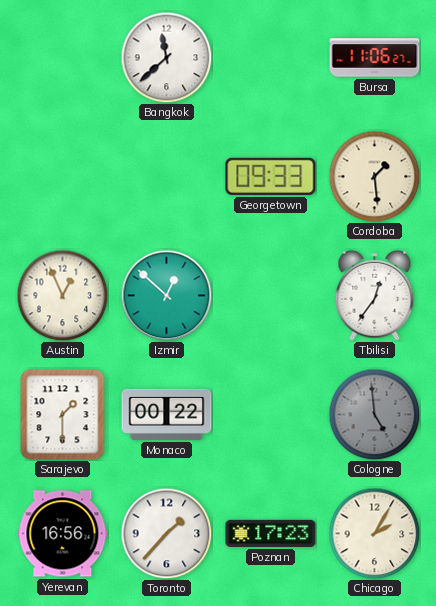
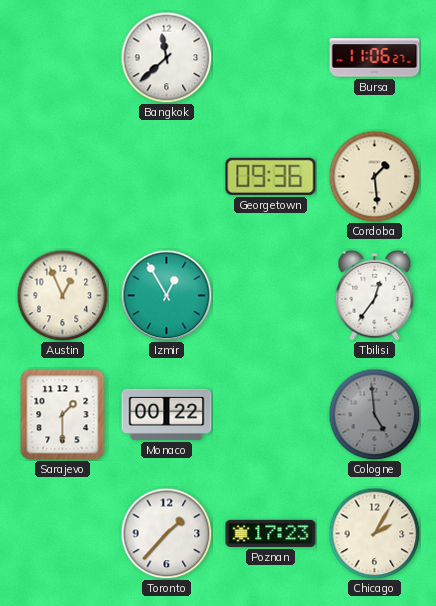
Georgetown: 09:33 -> 09:36
Izmir: 12:52 -> 12:55
Yerevan: 16:56 -> none
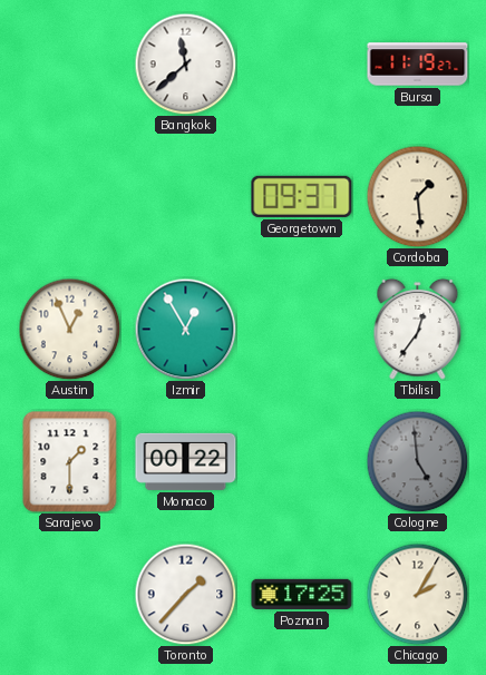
Bursa: 11:06 -> 11:19
Georgetown: 09:36 -> 09:37
Poznan: 17:23 -> 17:25
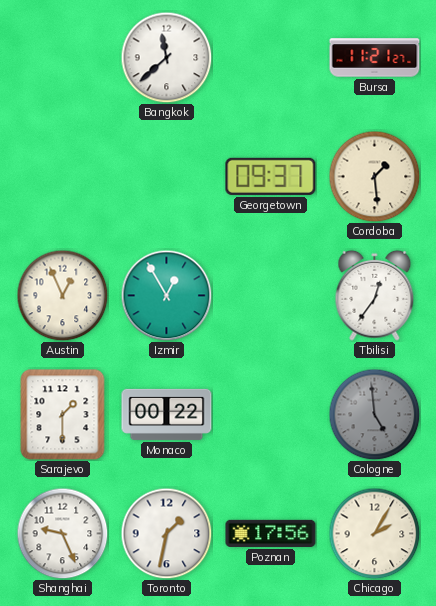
Bursa: 11:19 -> 11:21
Shanghai: none -> 9:26
Toronto: 1:37 -> 1:32
Poznan: 17:25 -> 17:56
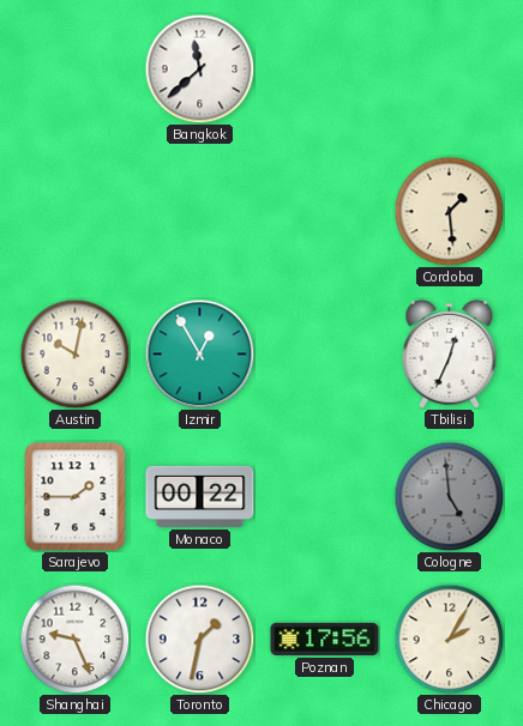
Bursa: 11:21 -> none
Georgetown: 09:37 -> none
Austin: 12:56 -> 10:02
Tbilisi: 12:36 -> 12:34
Sarajevo: 1:30 -> 1:45
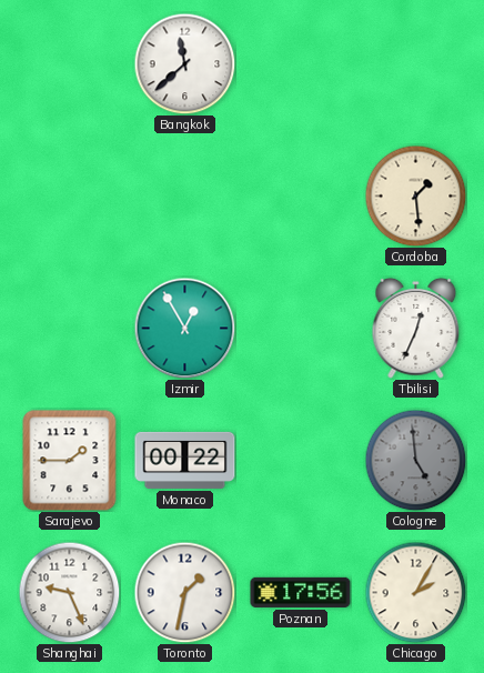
Austin: 10:02 -> none
